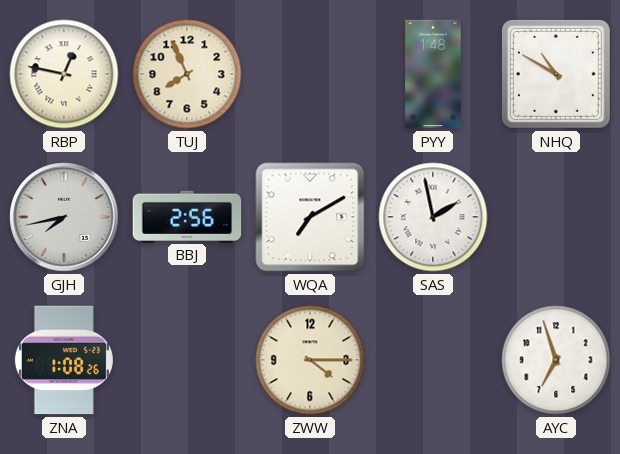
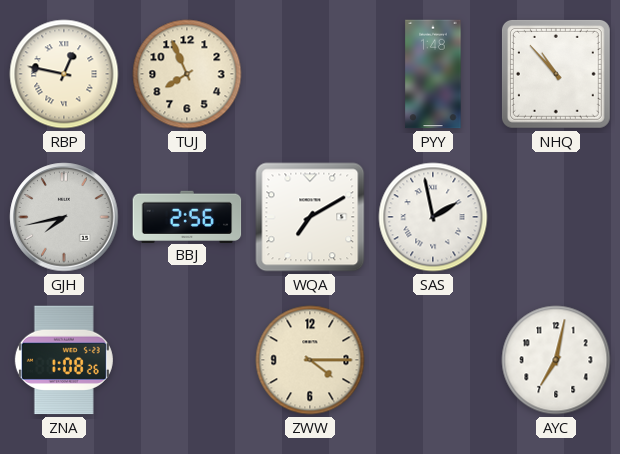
NHQ: 10:50 -> 10:53
AYC: 6:57 -> 7:02
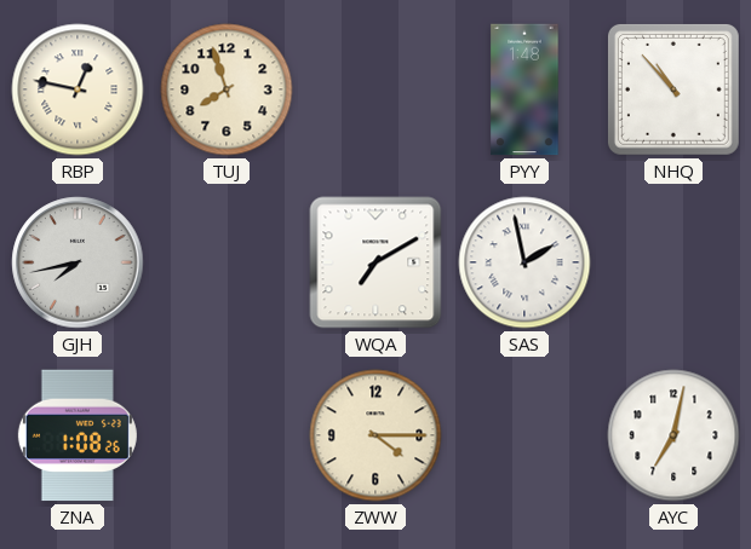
TUJ: 7:56 -> 7:57
BBJ: 2:56 -> none
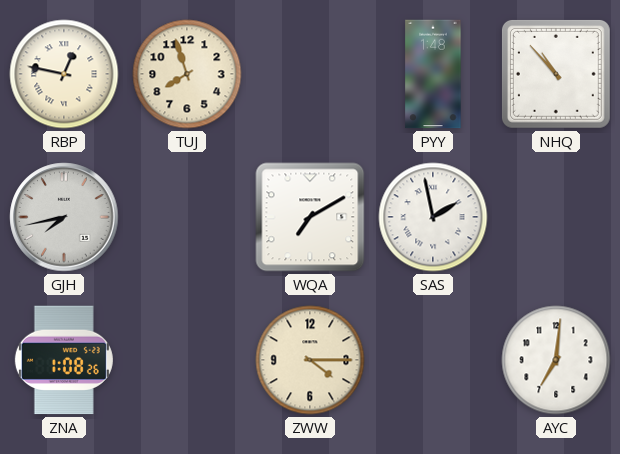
AYC: 7:02 -> 7:01
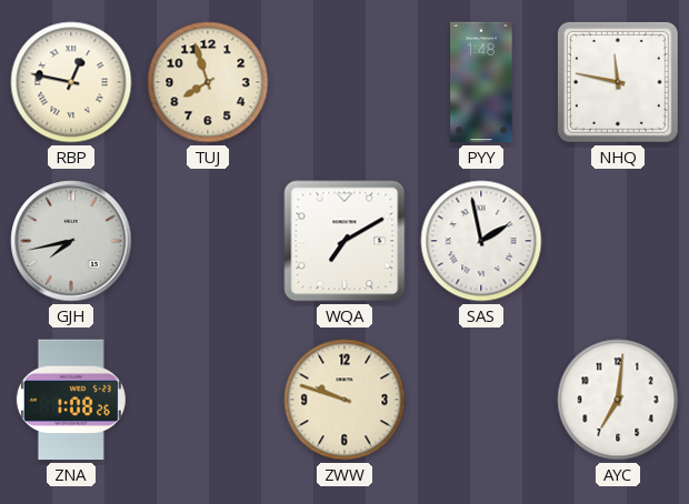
NHQ: 10:53 -> 11:47
ZWW: 4:15 -> 9:48
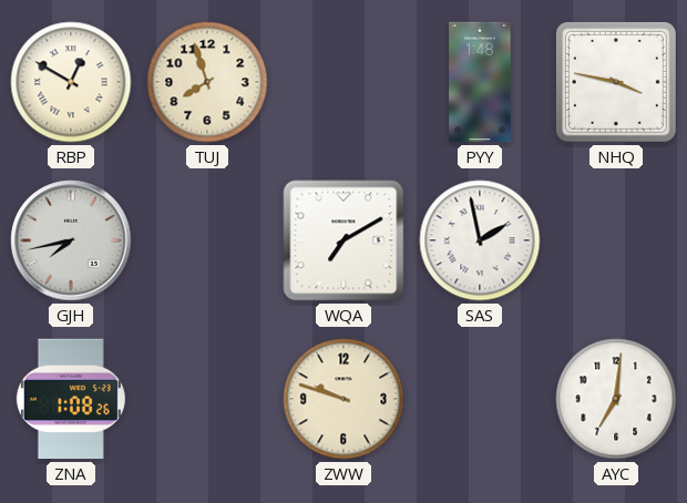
RBP: 12:47 -> 12:50
NHQ: 11:47 -> 3:47
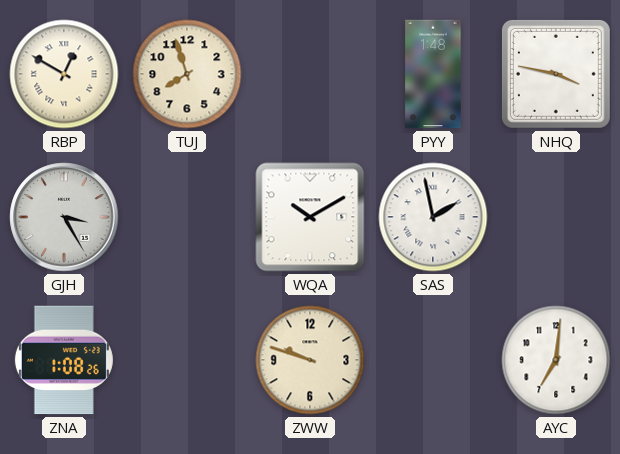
GJH: 7:43 -> 3:25
WQA: 7:10 -> 10:10
